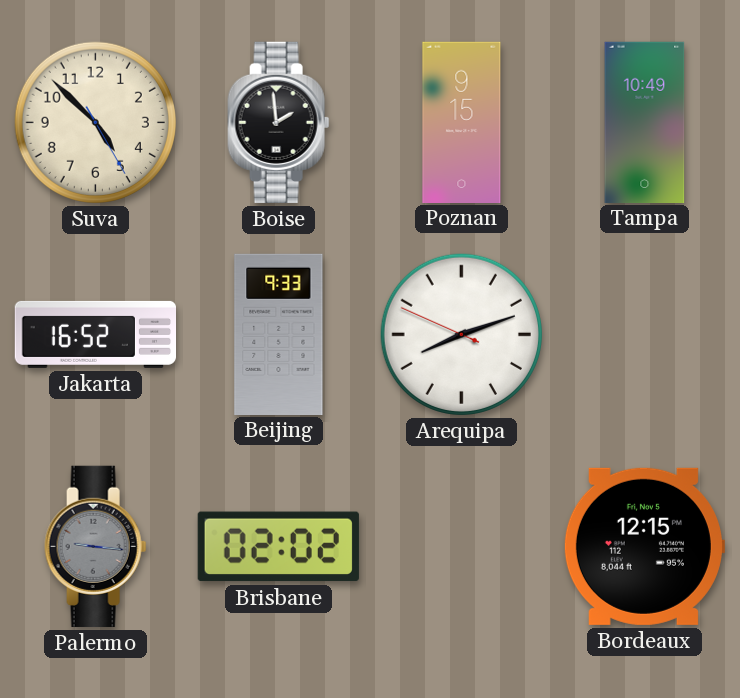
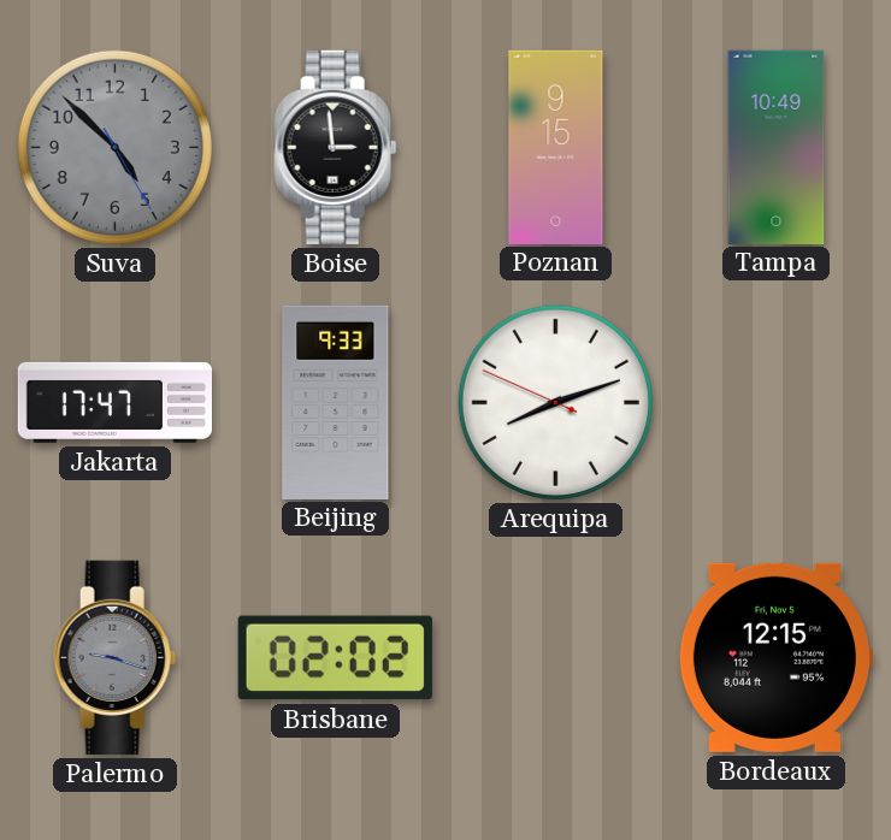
Suva dial: cream -> grey
Boise: 1:59 -> 2:59
Jakarta: 16:52 -> 17:47
Palermo: 9:16 -> 9:18
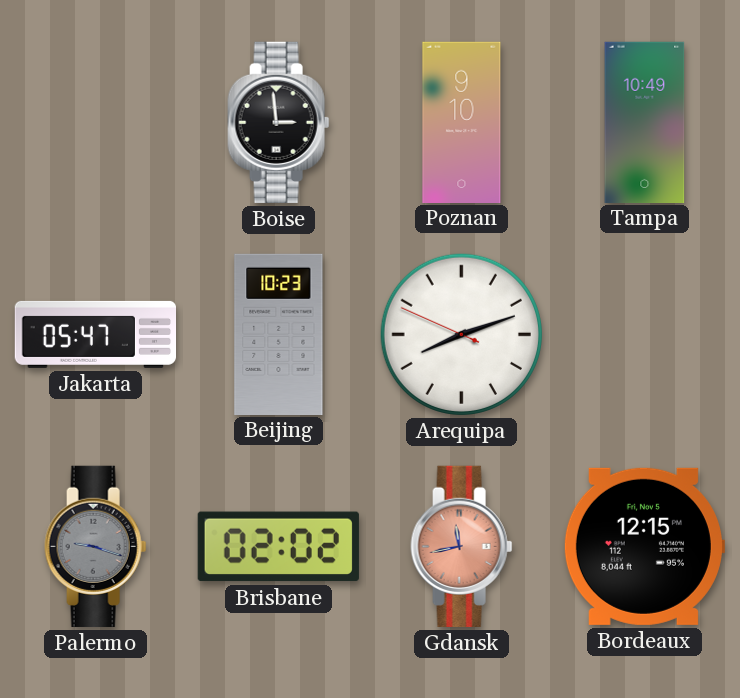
Suva: 4:52 -> none
Poznan: 9:15 -> 9:10
Jakarta: 17:47 -> 05:47
Beijing: 9:33 -> 10:23
Gdansk: none -> 11:43
